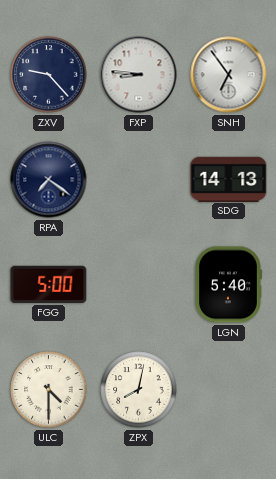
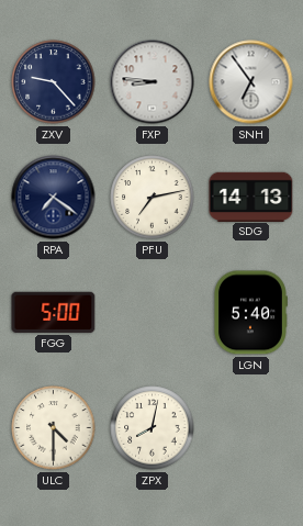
PFU: none -> 7:13
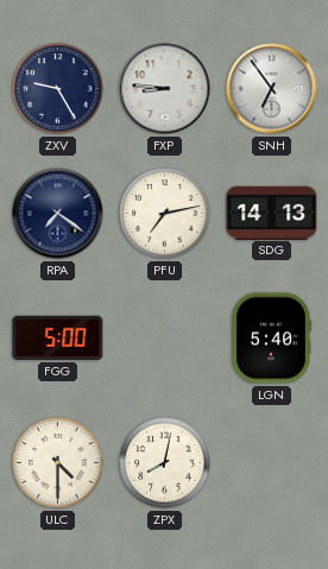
ZXV: 9:23 -> 9:25
